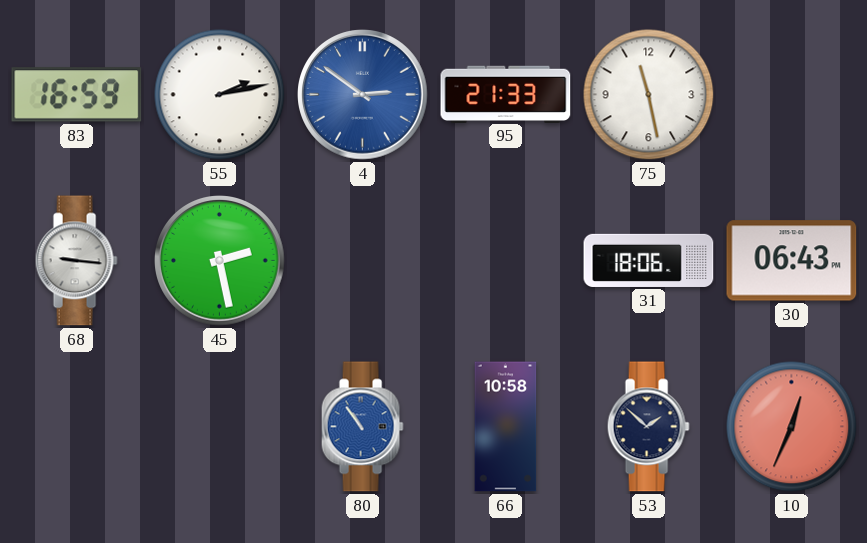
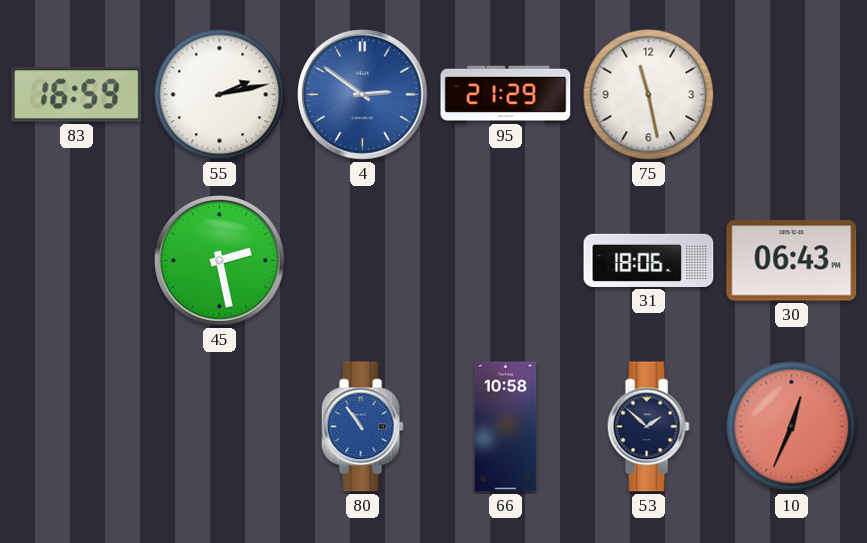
95: 21:33 -> 21:29
68: 9:16 -> none
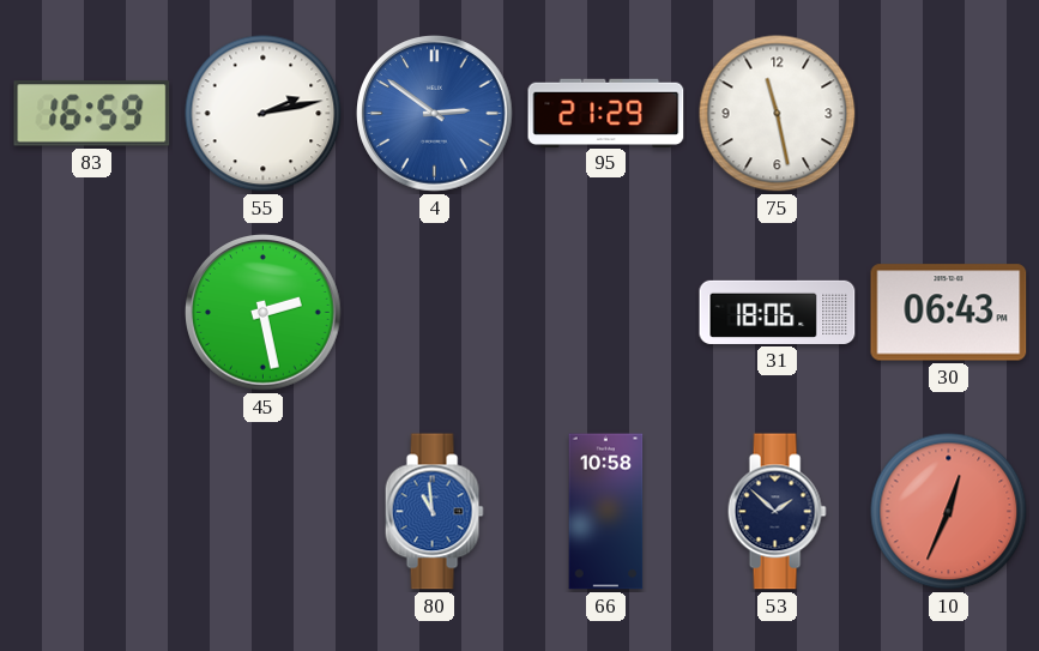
80: 10:54 -> 10:59
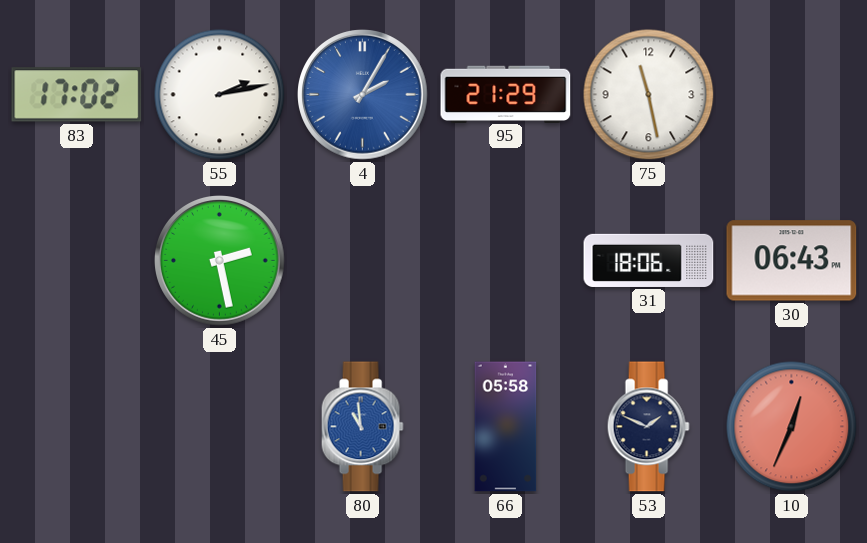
83: 16:59 -> 17:02
4: 2:51 -> 2:05
66: 10:58 -> 05:58
53: 1:52 -> 1:49
